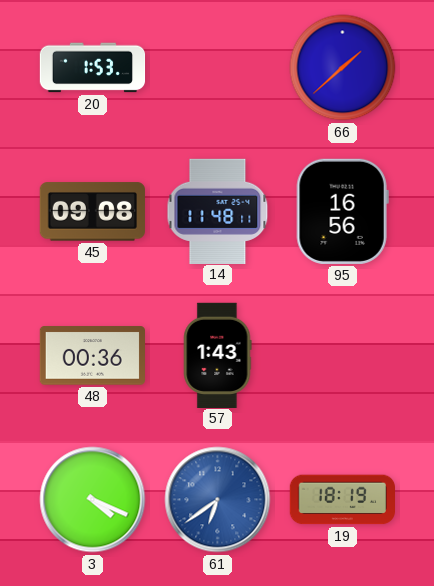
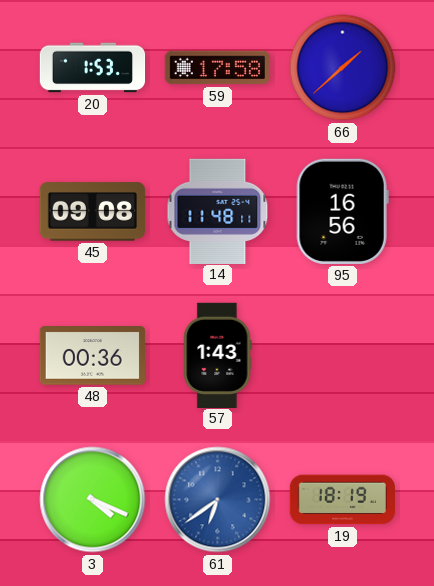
59: none -> 17:58
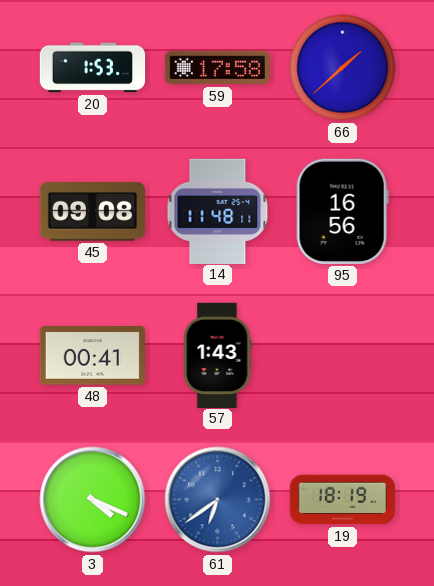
48: 00:36 -> 00:41
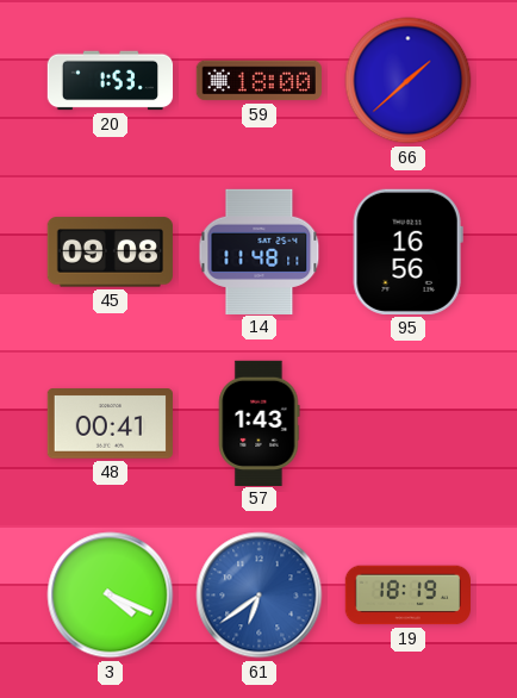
59: 17:58 -> 18:00
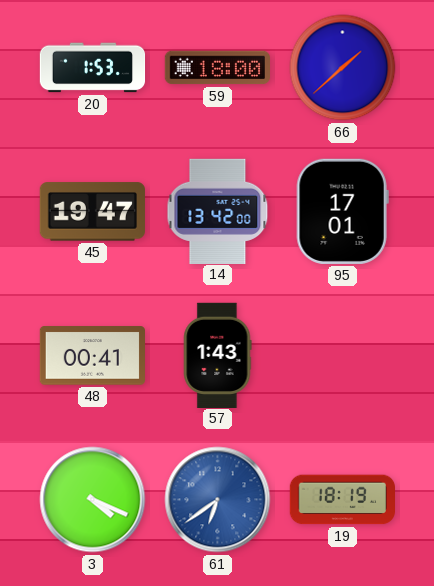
45: 09:08 -> 19:47
14: 11:48 -> 13:42
95: 16:56 -> 17:01
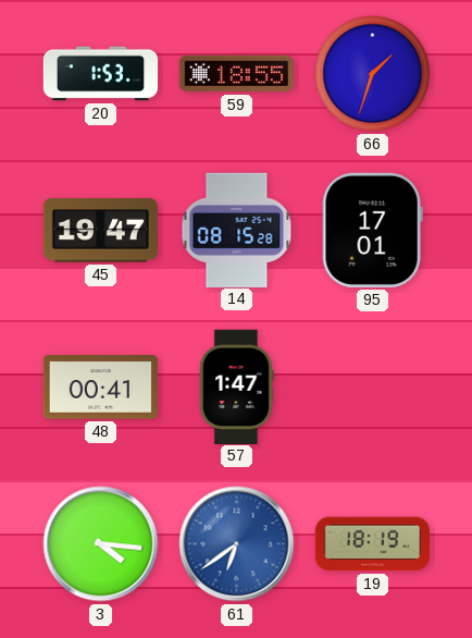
59: 18:00 -> 18:55
66: 1:38 -> 1:33
14: 13:42 -> 08:15
57: 1:43 -> 1:47
3: 4:19 -> 4:16
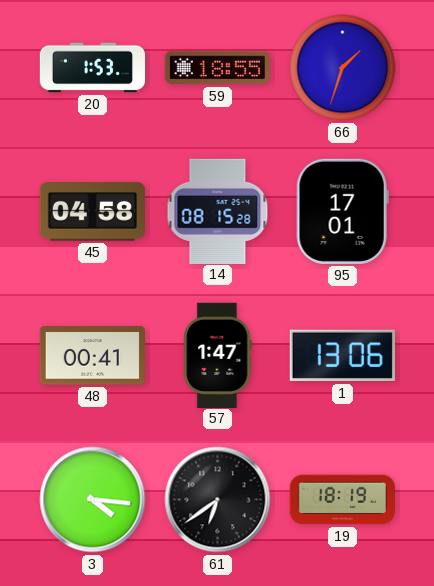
45: 19:47 -> 04:58
1: none -> 13:06
61 dial: blue -> black
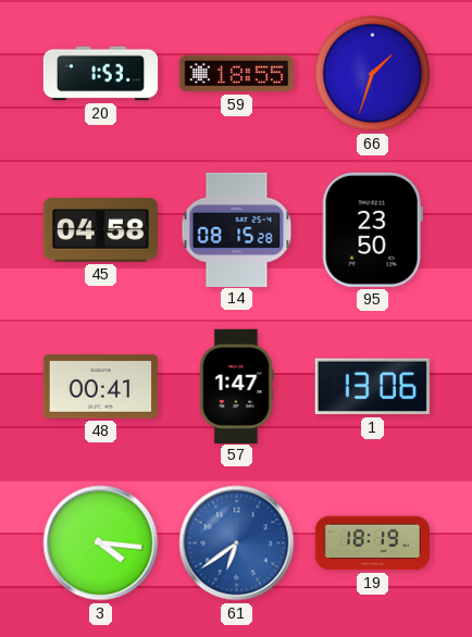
95: 17:01 -> 23:50
61 dial: black -> blue
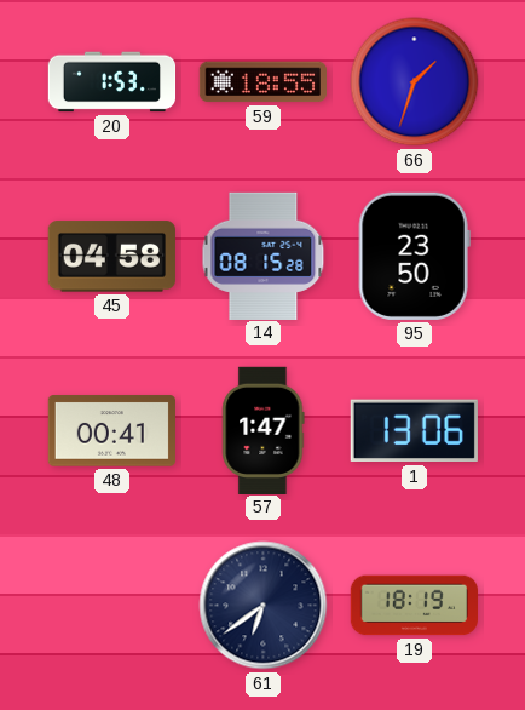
3: 4:16 -> none
61 dial: blue -> navy
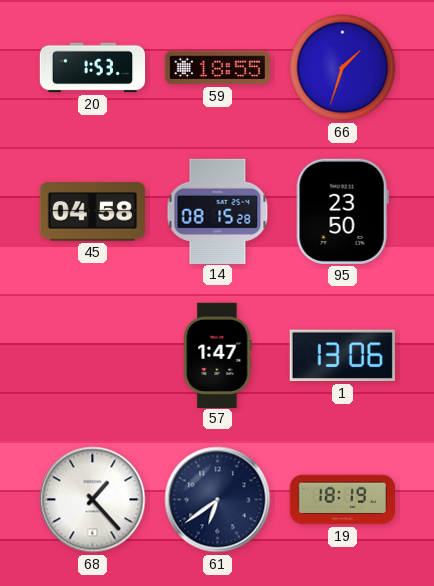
48: 00:41 -> none
68: none -> 1:23
